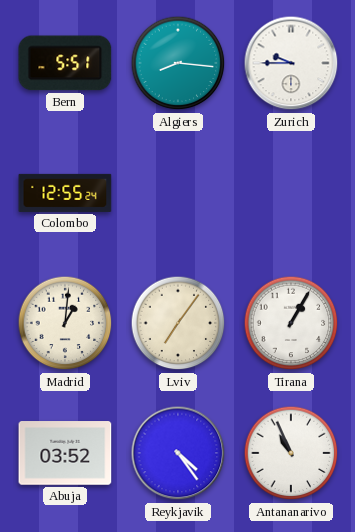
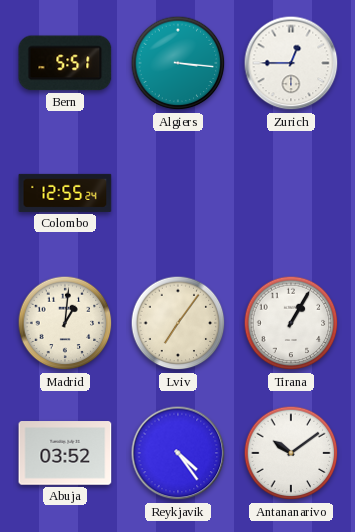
Algiers: 8:16 -> 3:16
Zurich: 9:45 -> 12:45
Antananarivo: 10:56 -> 10:09
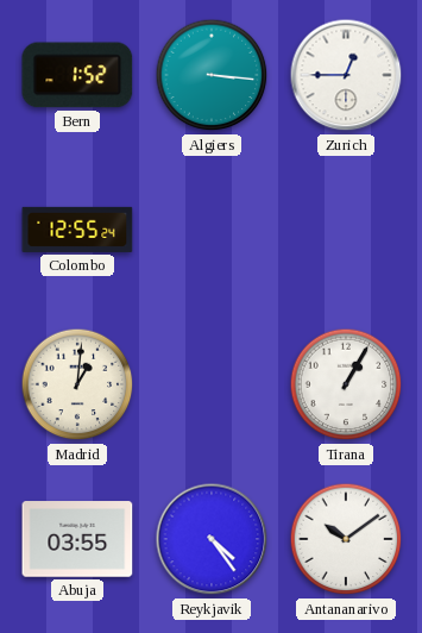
Bern: 5:51 -> 1:52
Lviv: 7:06 -> none
Abuja: 03:52 -> 03:55
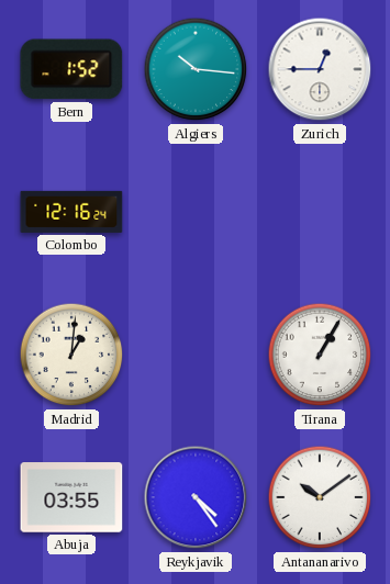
Algiers: 3:16 -> 10:16
Colombo: 12:55 -> 12:16
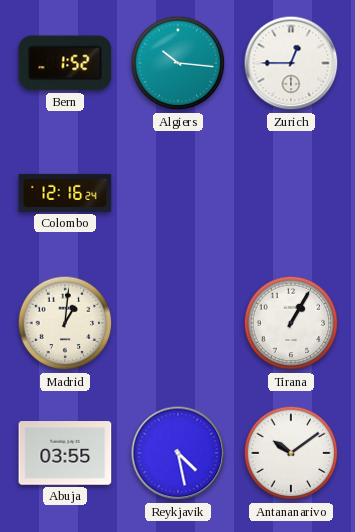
Reykjavik: 4:24 -> 4:28
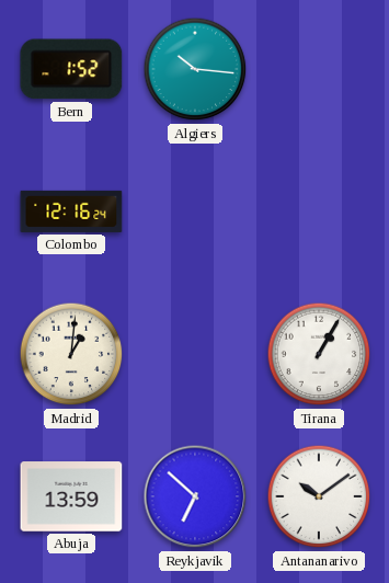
Zurich: 12:45 -> none
Abuja: 03:55 -> 13:59
Reykjavik: 4:28 -> 6:52
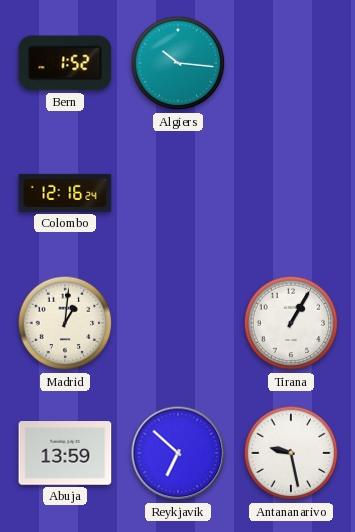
Antananarivo: 10:09 -> 9:28
